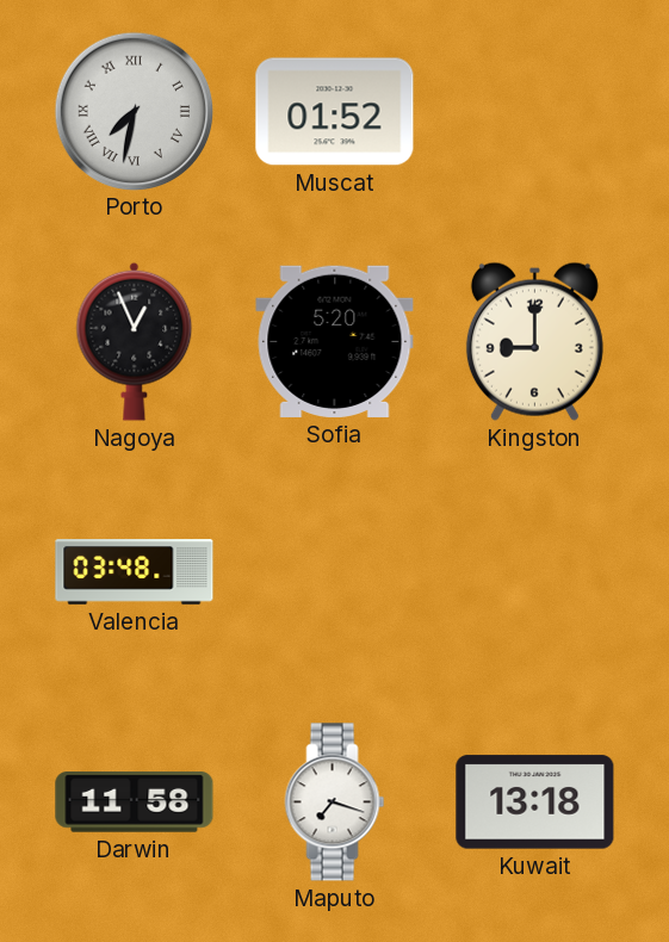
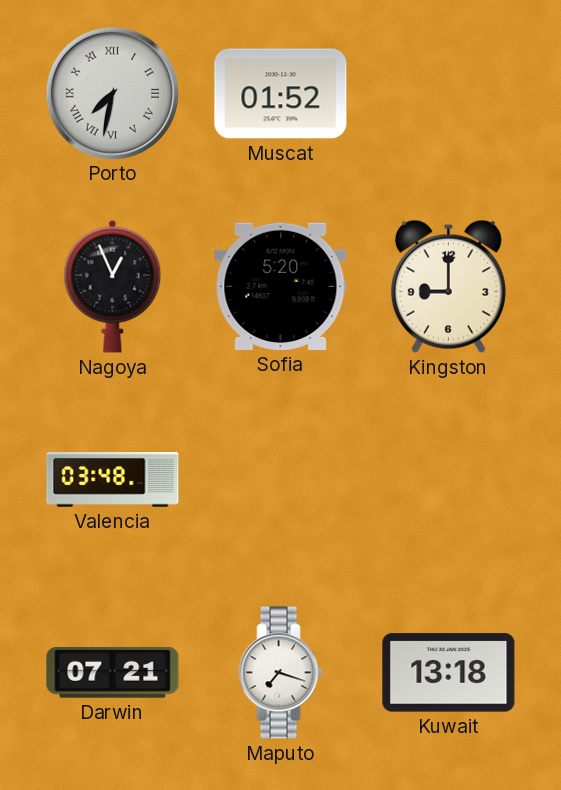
Darwin: 11:58 -> 07:21
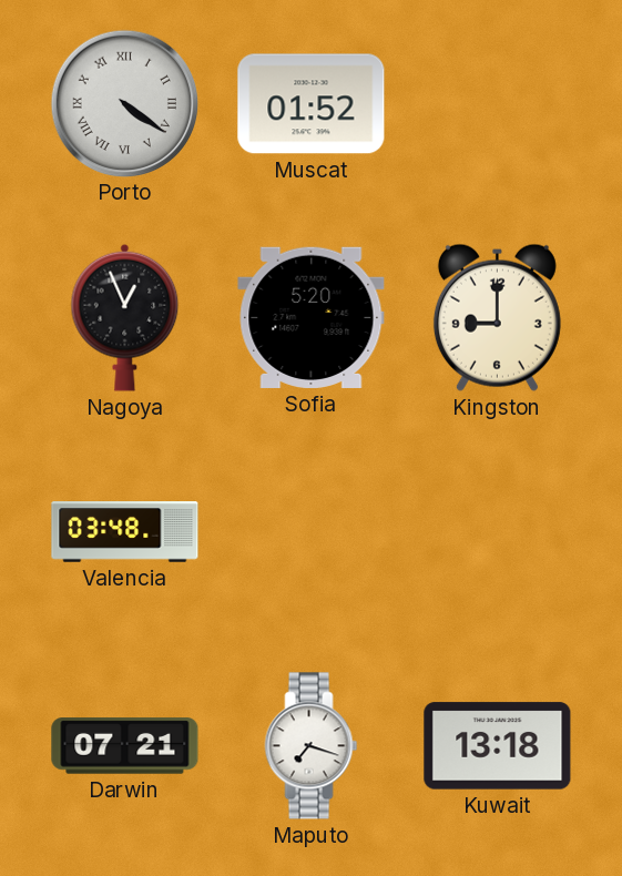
Porto: 7:32 -> 4:21
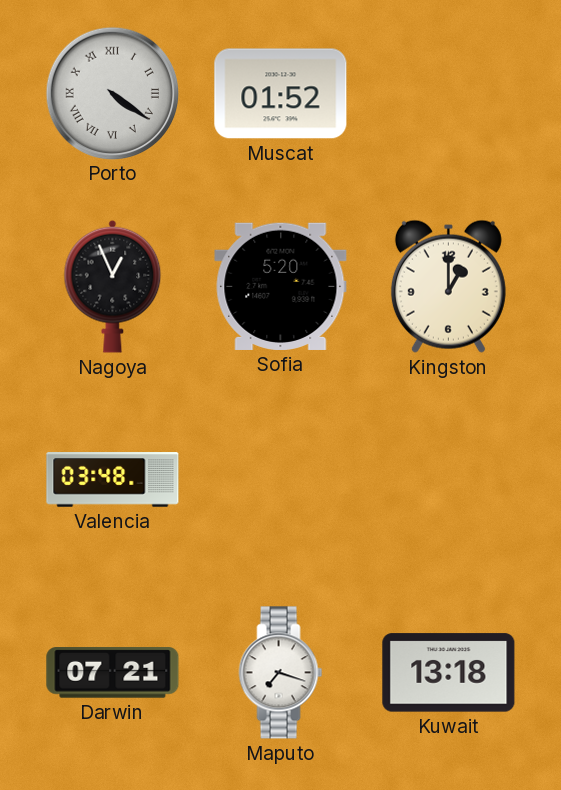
Kingston: 9:00 -> 1:00
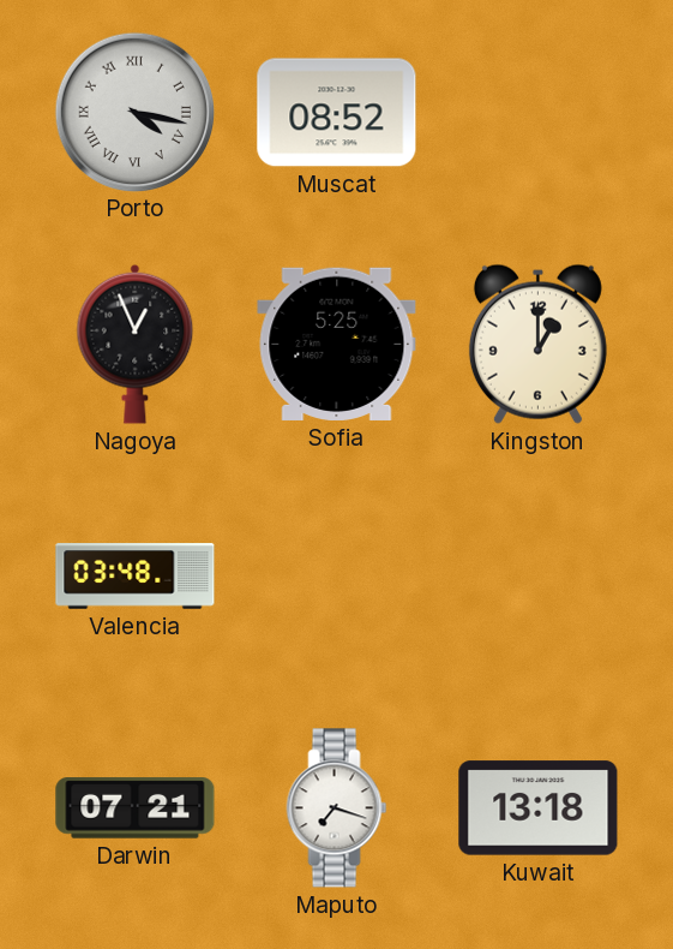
Porto: 4:21 -> 4:17
Muscat: 01:52 -> 08:52
Sofia: 5:20 -> 5:25
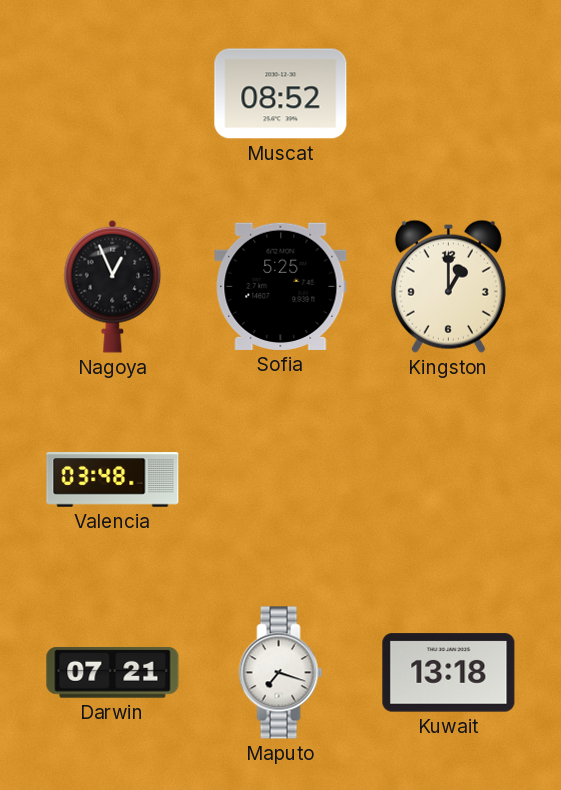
Porto: 4:17 -> none
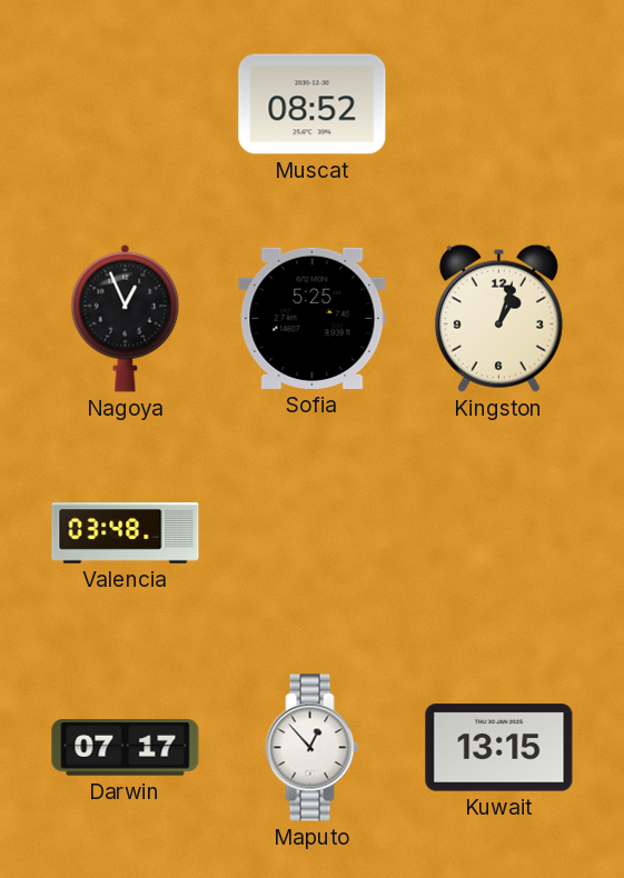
Kingston: 1:00 -> 1:03
Darwin: 07:21 -> 07:17
Maputo: 7:18 -> 12:53
Kuwait: 13:18 -> 13:15
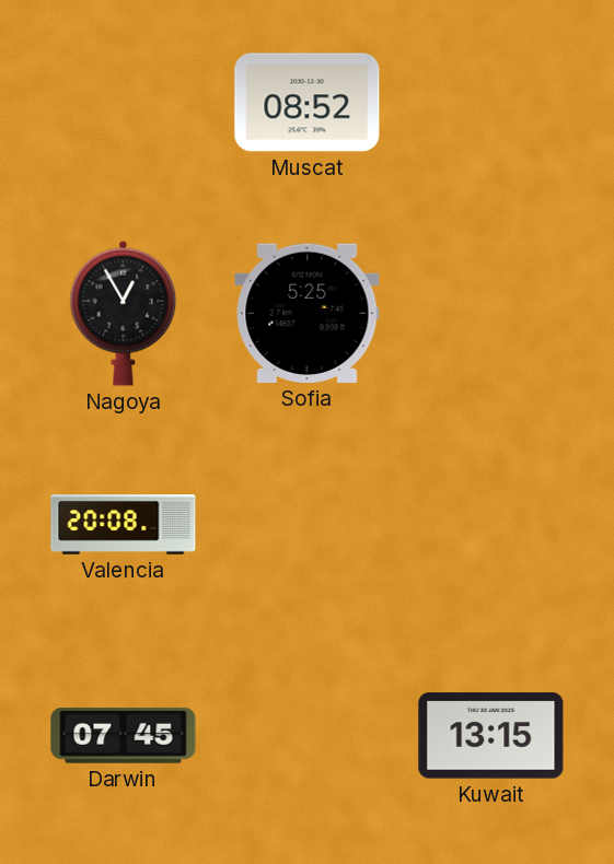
Nagoya: 12:56 -> 12:55
Kingston: 1:03 -> none
Valencia: 03:48 -> 20:08
Darwin: 07:17 -> 07:45
Maputo: 12:53 -> none
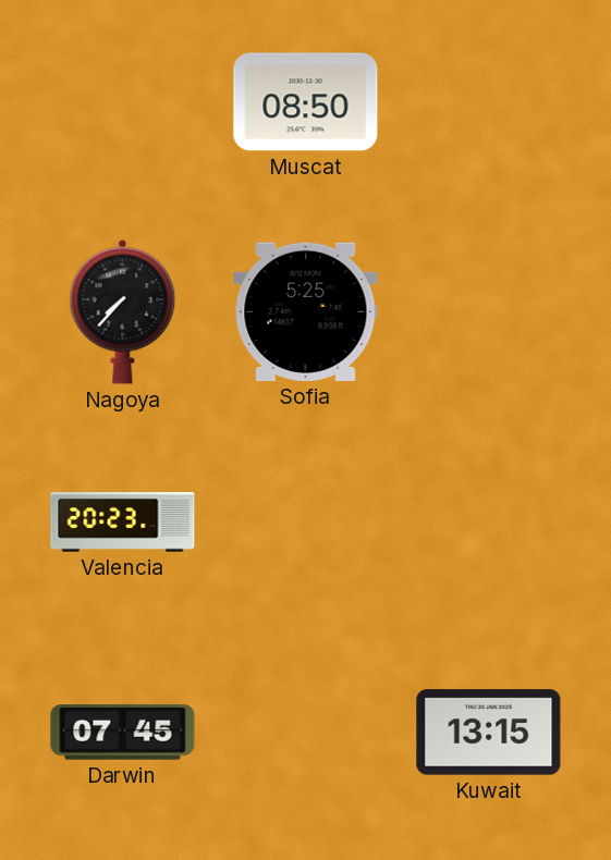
Muscat: 08:52 -> 08:50
Nagoya: 12:55 -> 7:37
Valencia: 20:08 -> 20:23
